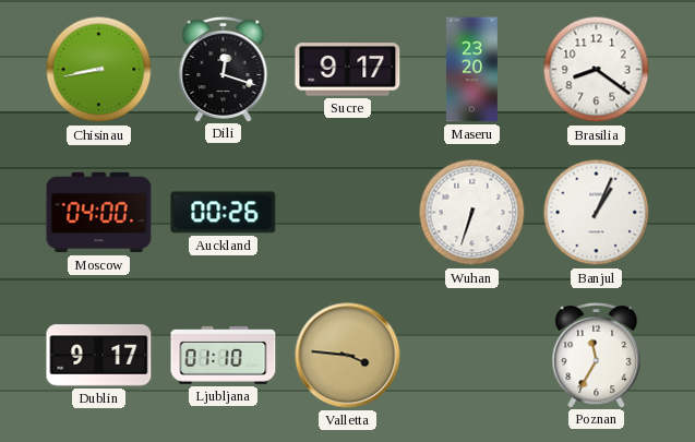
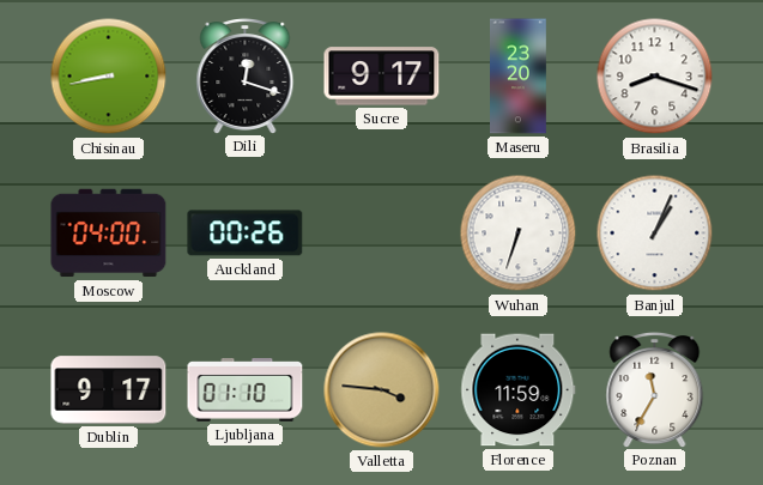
Brasilia: 8:21 -> 8:18
Florence: none -> 11:59
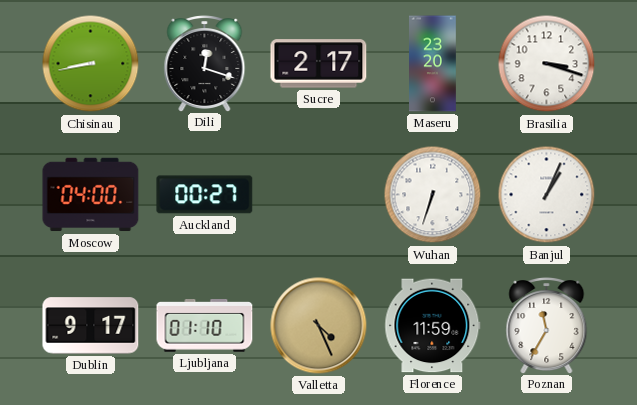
Sucre: 9:17 -> 2:17
Brasilia: 8:18 -> 3:18
Auckland: 00:26 -> 00:27
Valletta: 3:46 -> 4:26
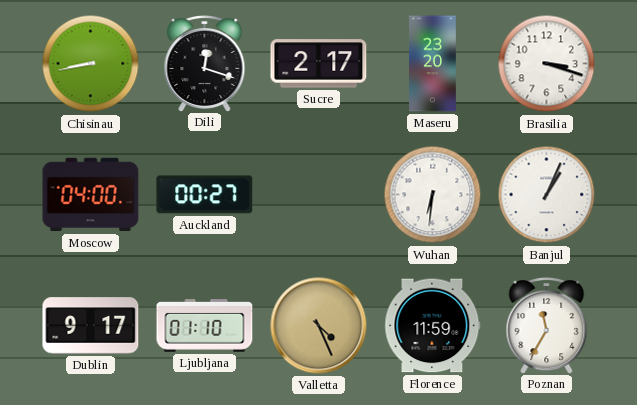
Wuhan: 6:33 -> 6:31
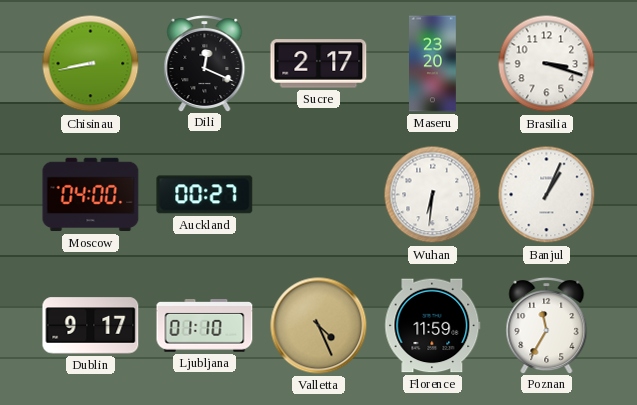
Dili: 12:18 -> 12:19
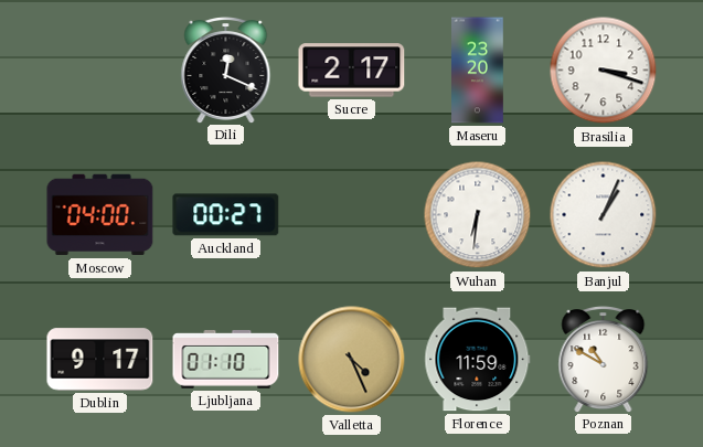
Chisinau: 8:43 -> none
Poznan: 11:35 -> 10:50
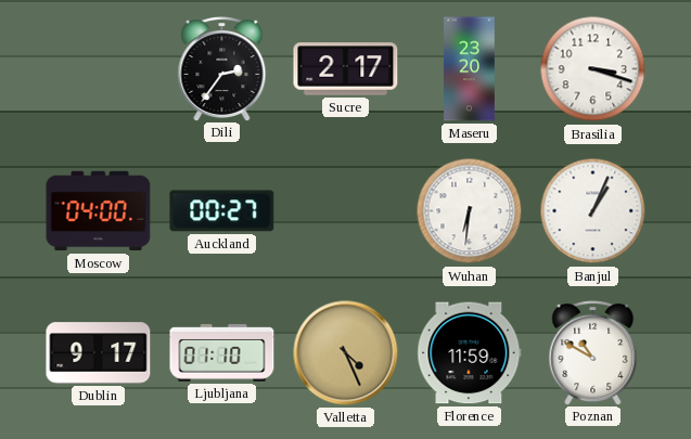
Dili: 12:19 -> 2:36
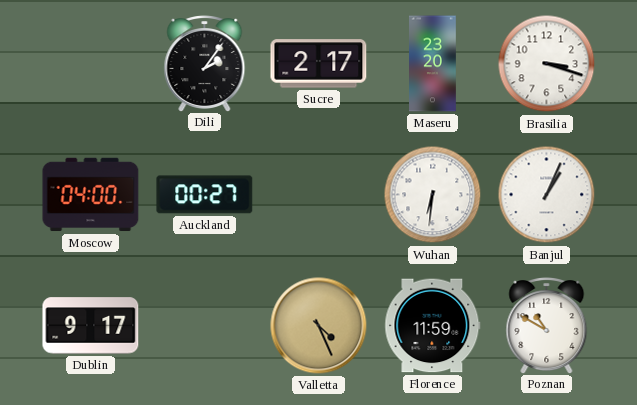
Dili: 2:36 -> 2:06
Ljubljana: 01:10 -> none
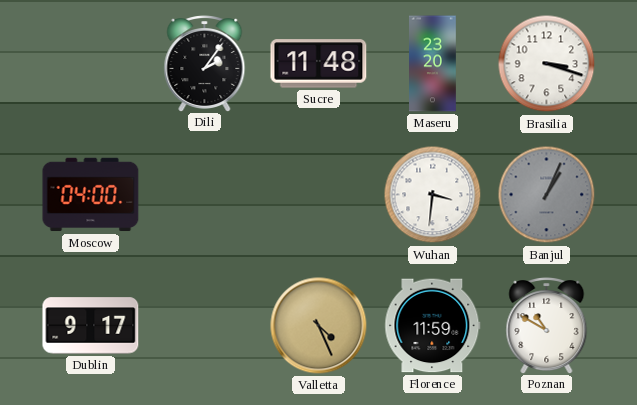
Sucre: 2:17 -> 11:48
Auckland: 00:27 -> none
Wuhan: 6:31 -> 3:31
Banjul dial: white -> grey
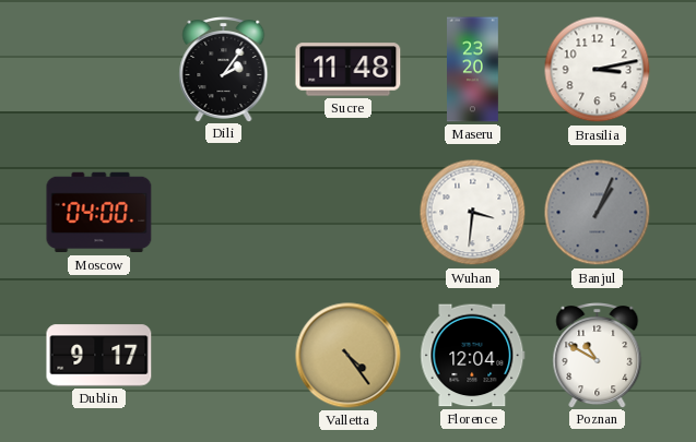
Brasilia: 3:18 -> 3:13
Valletta: 4:26 -> 4:24
Florence: 11:59 -> 12:04
